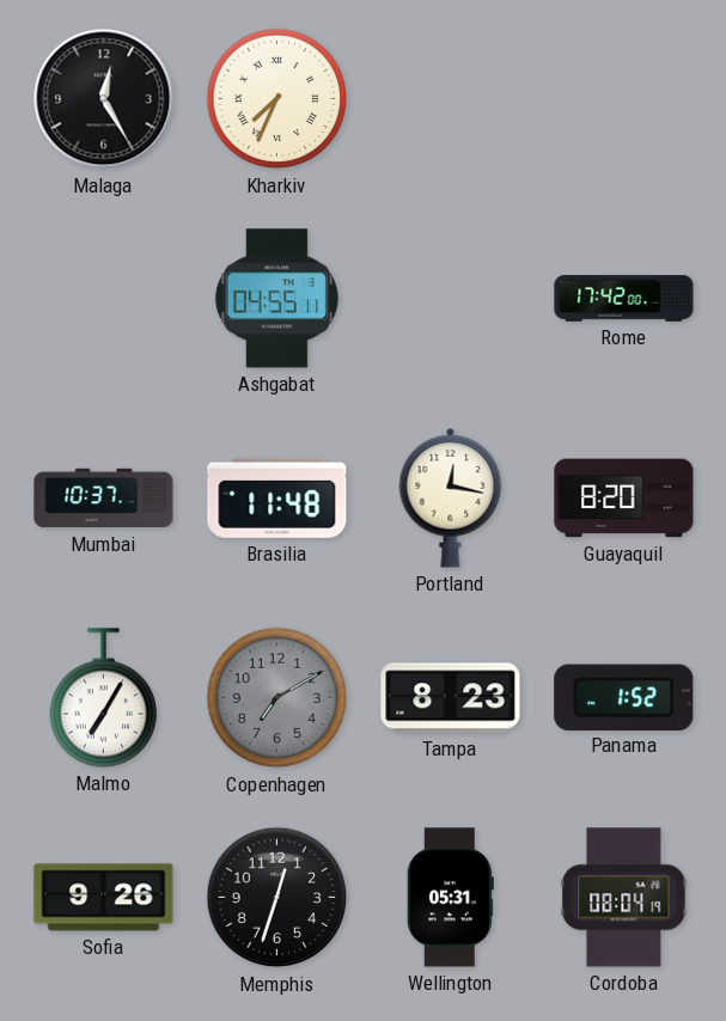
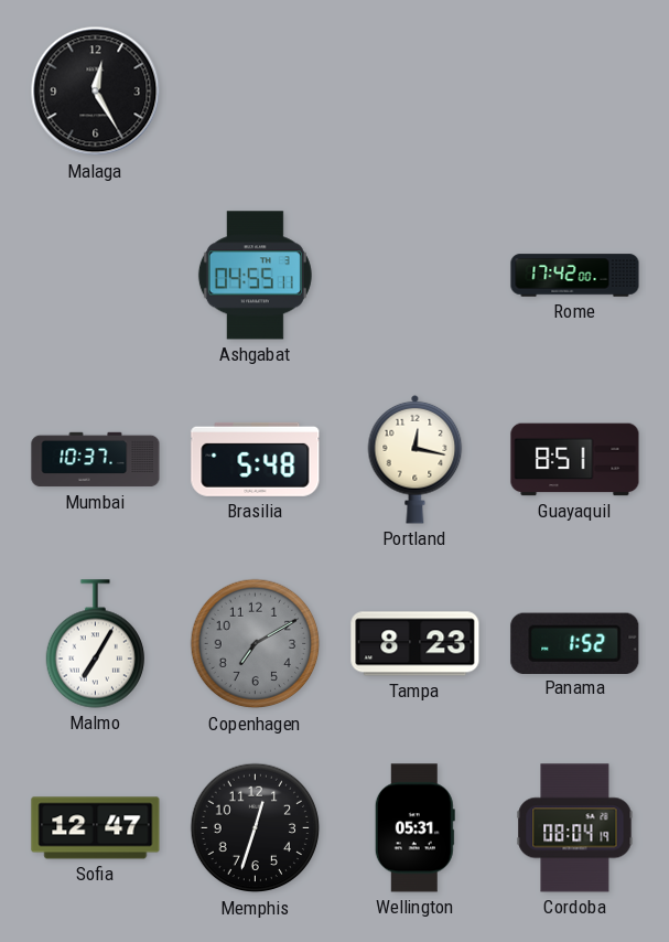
Kharkiv: 7:34 -> none
Brasilia: 11:48 -> 5:48
Guayaquil: 8:20 -> 8:51
Sofia: 9:26 -> 12:47
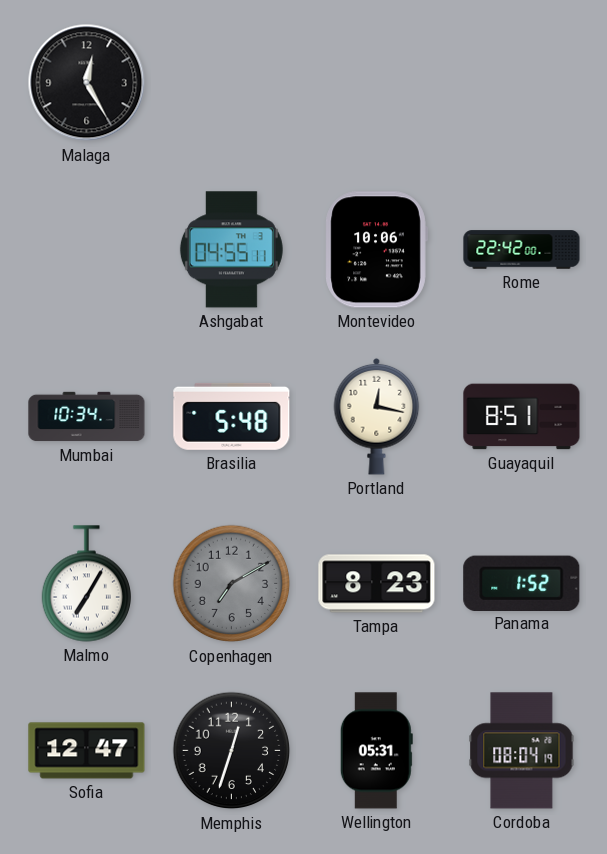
Montevideo: none -> 10:06
Rome: 17:42 -> 22:42
Mumbai: 10:37 -> 10:34
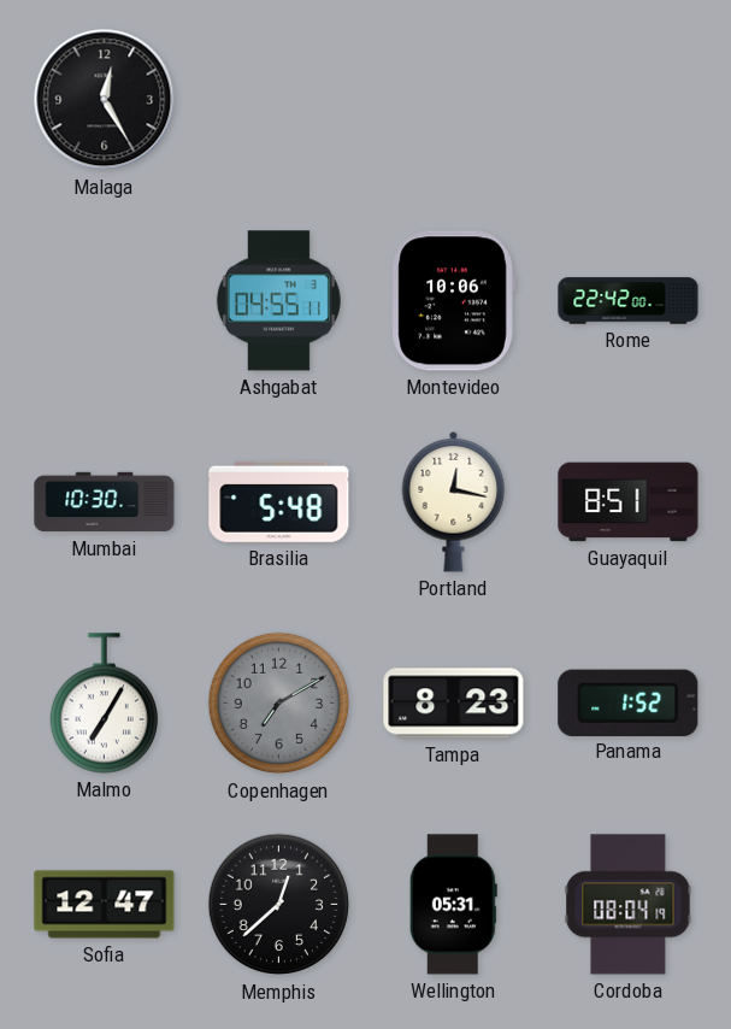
Mumbai: 10:34 -> 10:30
Memphis: 12:33 -> 12:38
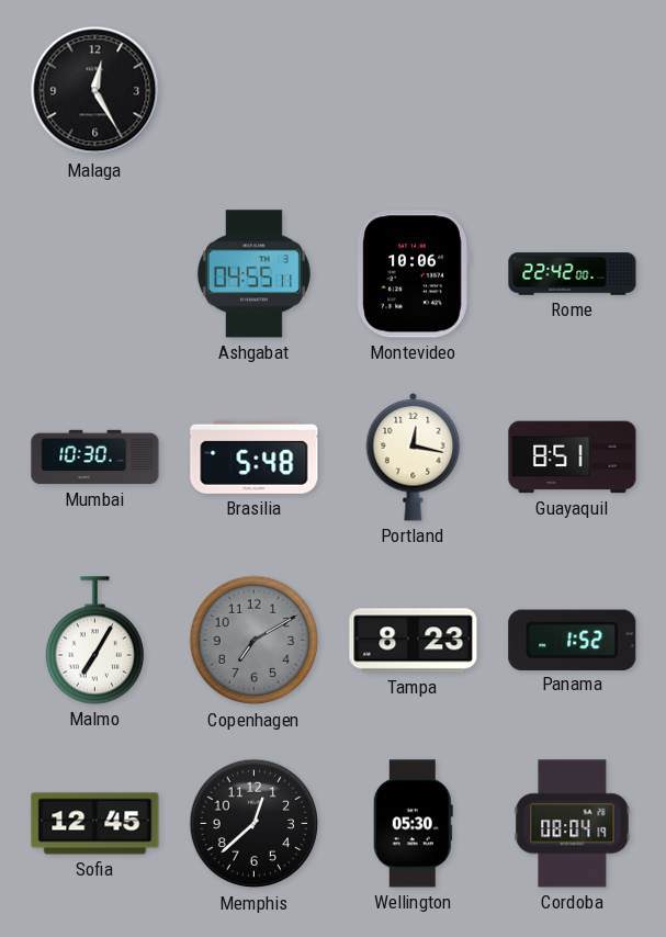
Sofia: 12:47 -> 12:45
Wellington: 05:31 -> 05:30
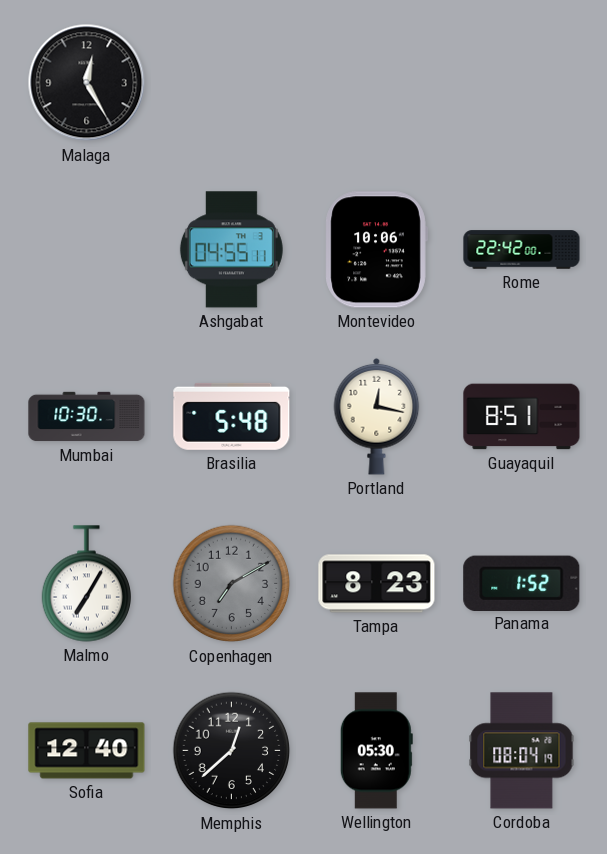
Sofia: 12:45 -> 12:40
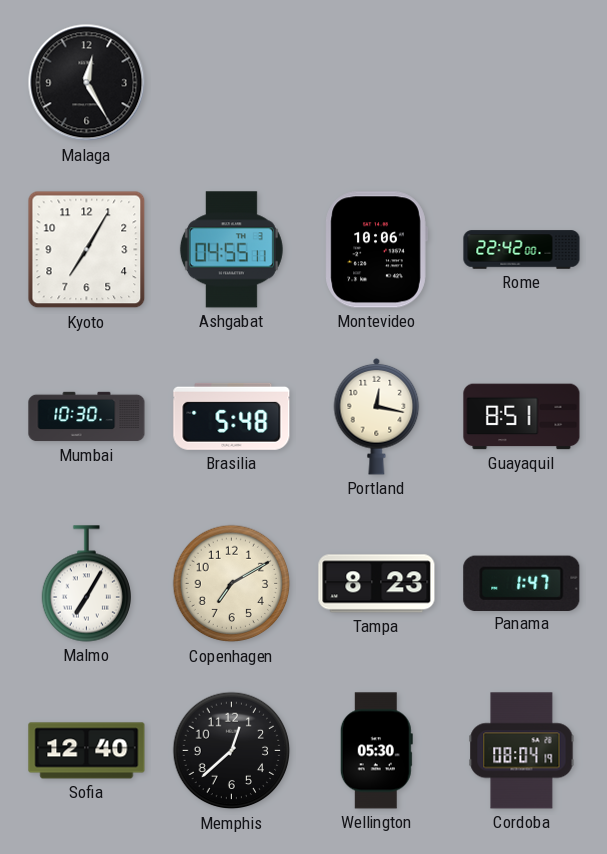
Kyoto: none -> 7:05
Copenhagen dial: grey -> cream
Panama: 1:52 -> 1:47
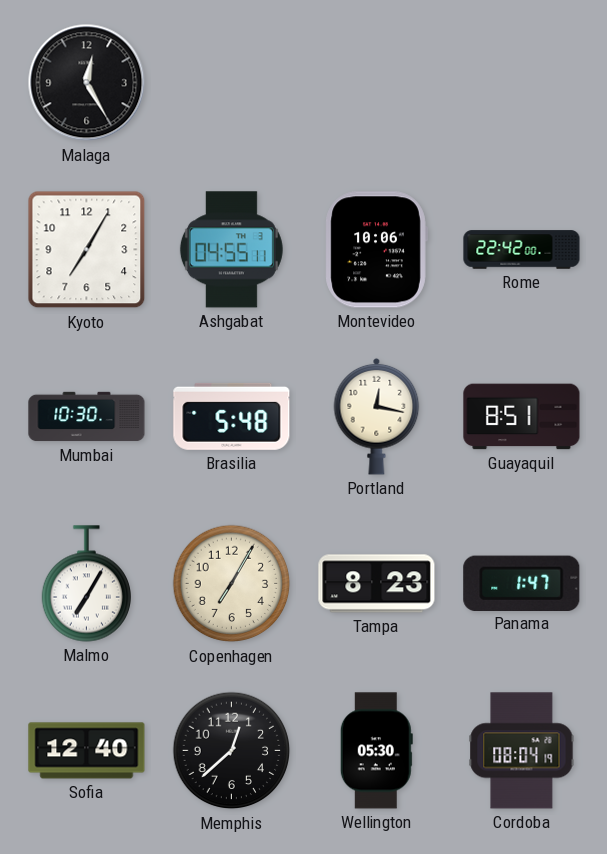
Copenhagen: 7:10 -> 7:05
